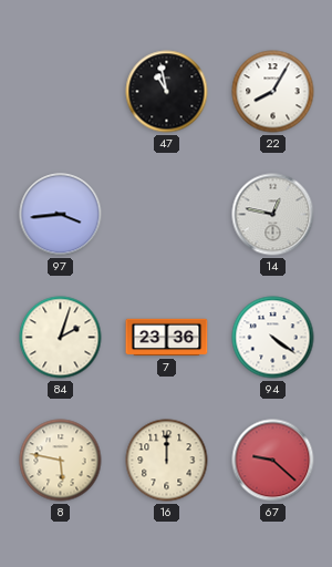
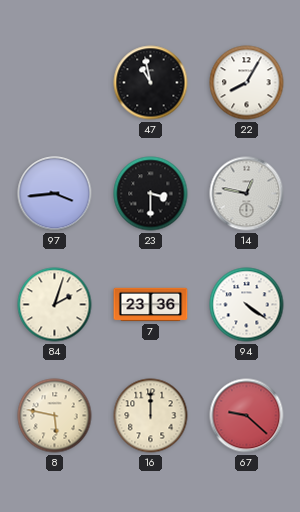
23: none -> 3:30
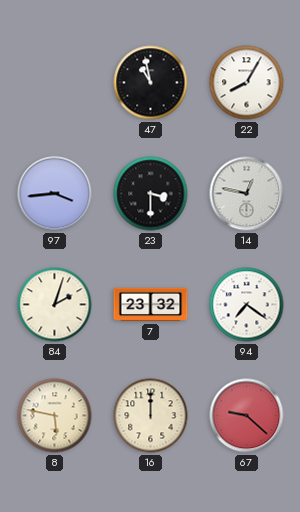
7: 23:36 -> 23:32
94: 4:21 -> 7:21
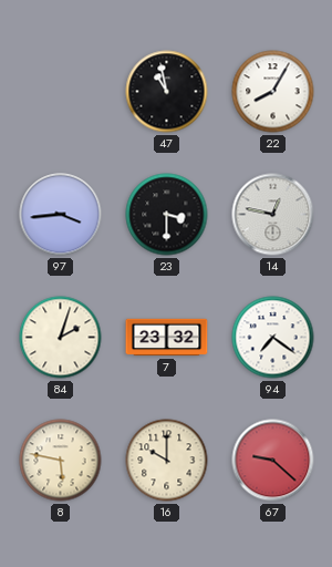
16: 12:00 -> 10:00
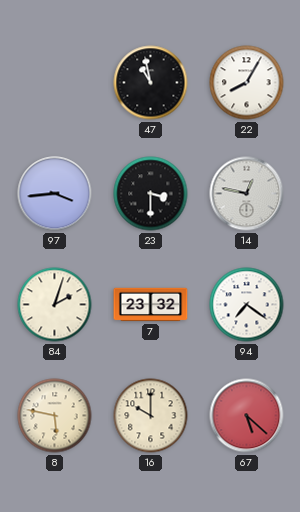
67: 9:22 -> 5:22
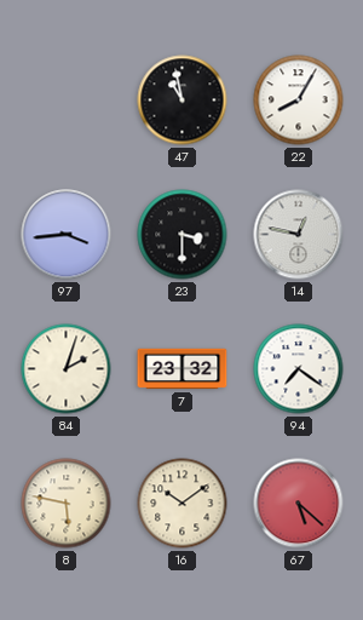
16: 10:00 -> 10:09
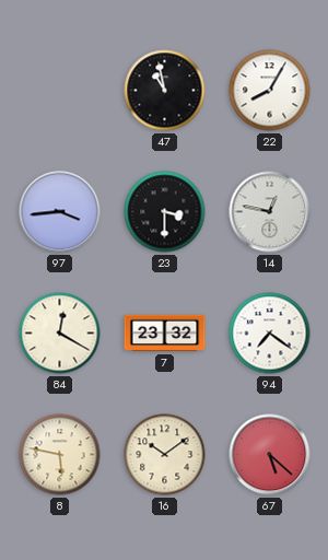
84: 2:03 -> 12:20
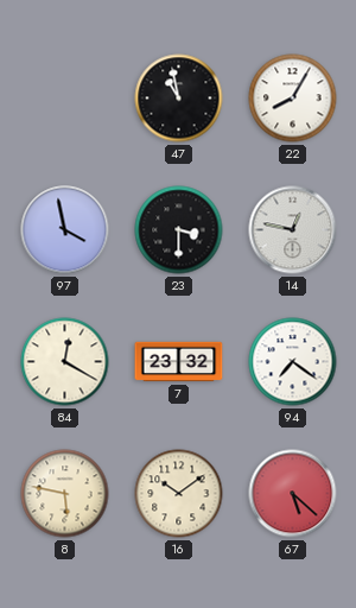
97: 3:44 -> 3:58
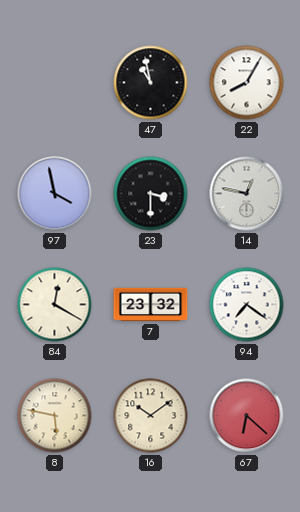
67: 5:22 -> 6:22
